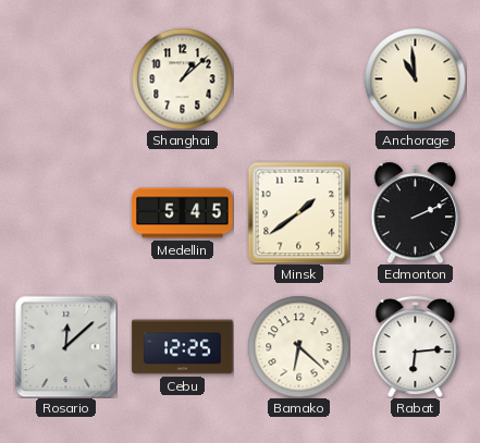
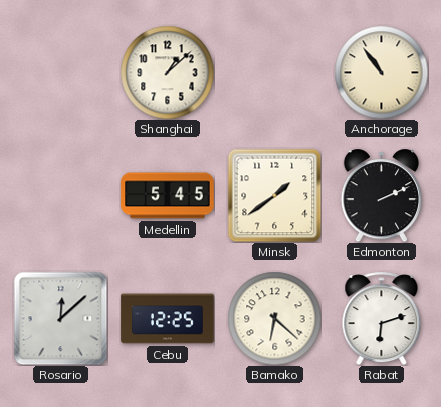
Anchorage: 10:59 -> 10:54
Rabat: 6:14 -> 6:12
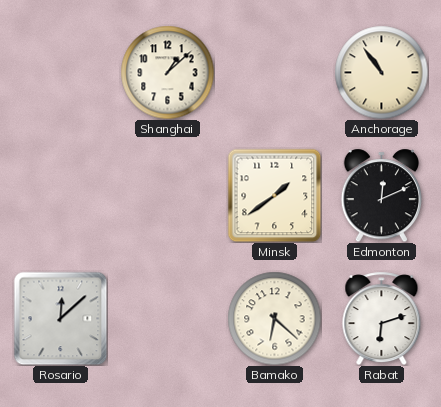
Medellin: 5:45 -> none
Edmonton: 2:11 -> 12:11
Cebu: 12:25 -> none
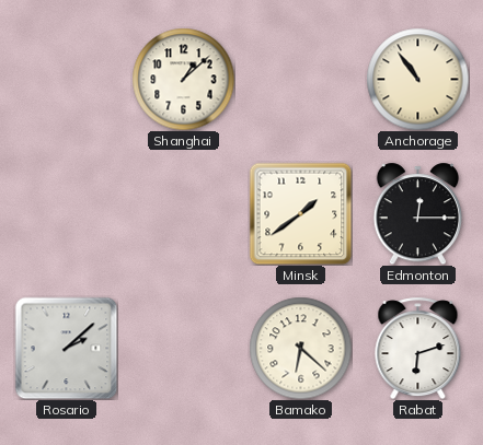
Edmonton: 12:11 -> 12:15
Rosario: 12:08 -> 2:08
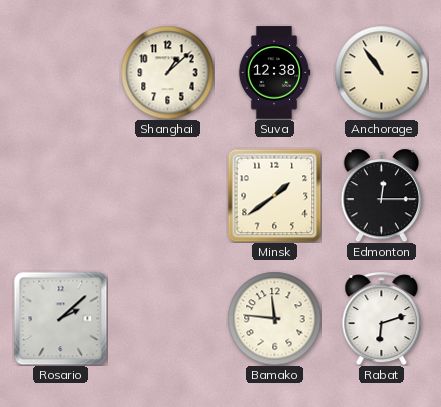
Suva: none -> 12:38
Bamako: 6:22 -> 11:46
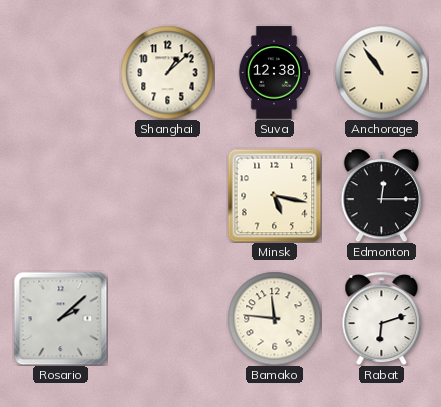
Minsk: 1:39 -> 5:17
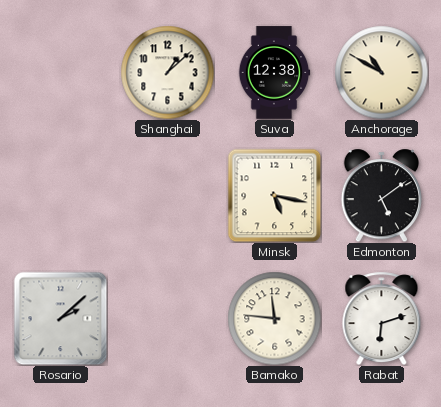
Anchorage: 10:54 -> 10:50
Edmonton: 12:15 -> 5:09
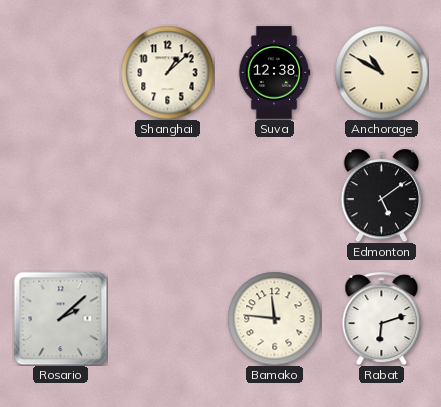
Minsk: 5:17 -> none
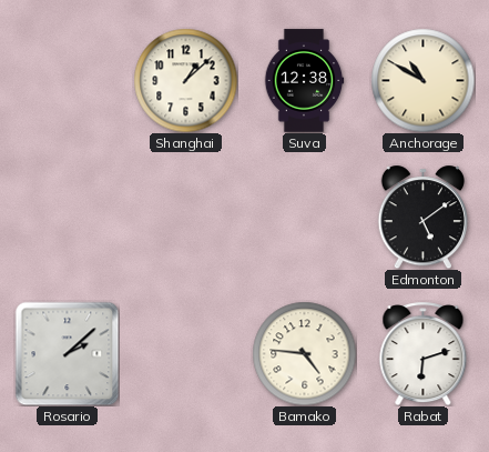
Bamako: 11:46 -> 4:46
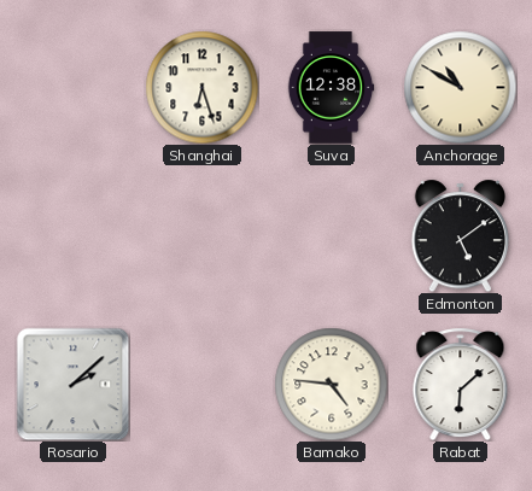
Shanghai: 1:08 -> 6:27
Rabat: 6:12 -> 6:08
